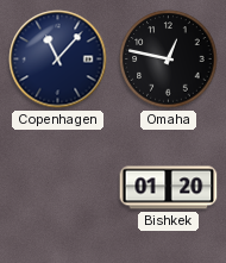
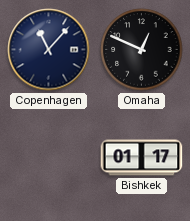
Omaha: 12:47 -> 12:49
Bishkek: 01:20 -> 01:17
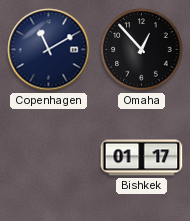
Copenhagen: 11:07 -> 11:10
Omaha: 12:49 -> 12:53
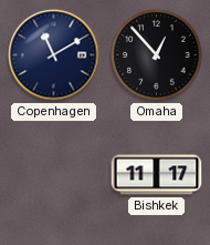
Bishkek: 01:17 -> 11:17
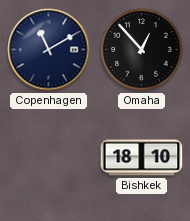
Bishkek: 11:17 -> 18:10
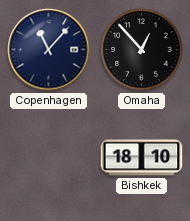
Copenhagen: 11:10 -> 11:07
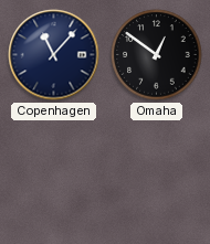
Omaha: 12:53 -> 12:51
Bishkek: 18:10 -> none
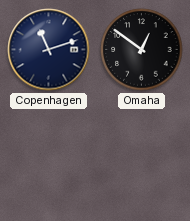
Copenhagen: 11:07 -> 11:12
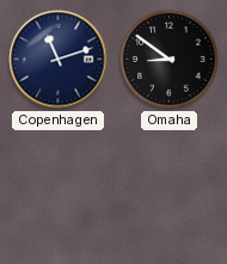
Omaha: 12:51 -> 8:51
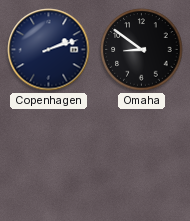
Copenhagen: 11:12 -> 2:12
